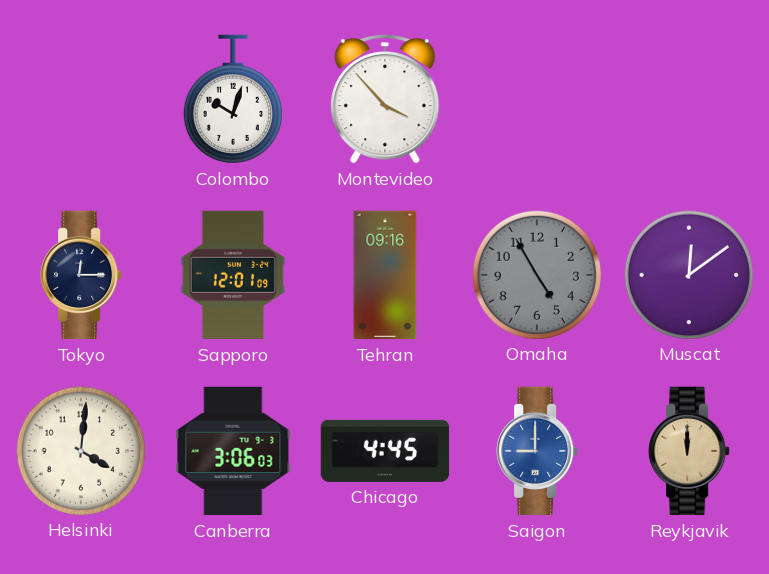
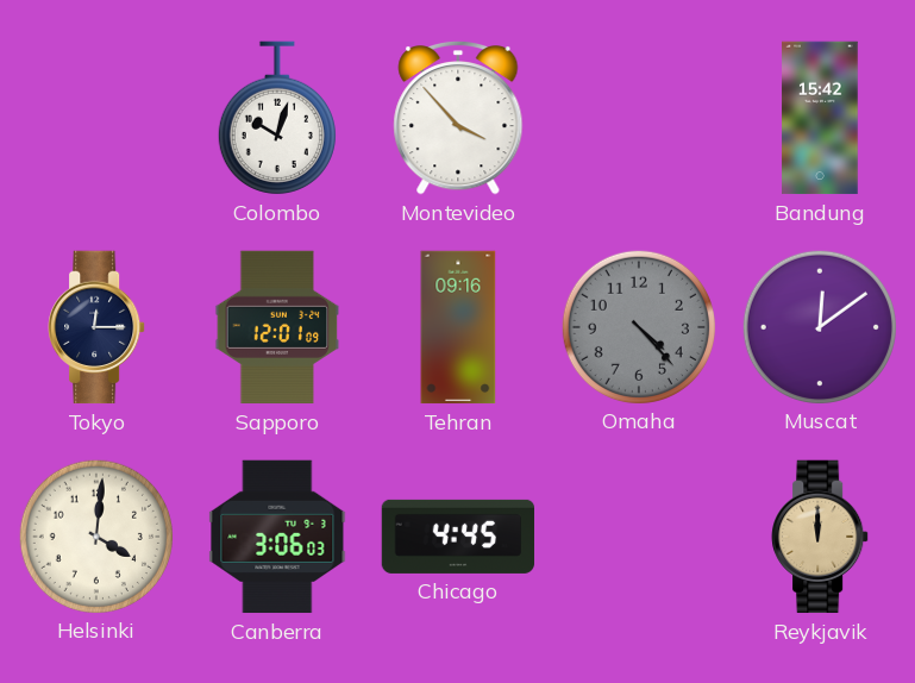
Bandung: none -> 15:42
Omaha: 4:55 -> 4:23
Saigon: 9:00 -> none
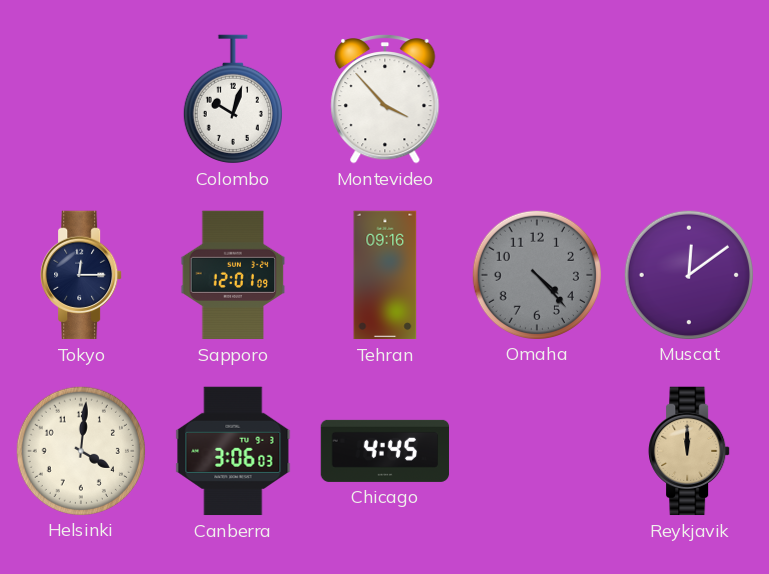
Bandung: 15:42 -> none
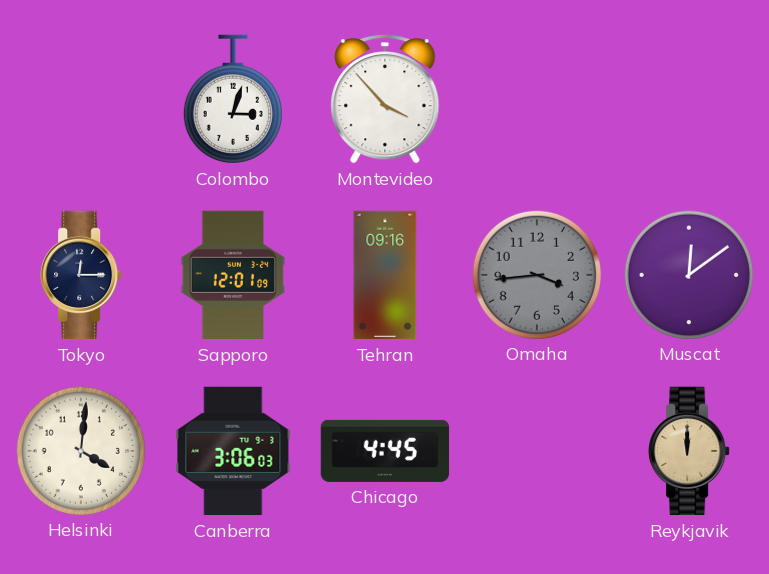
Colombo: 10:03 -> 3:03
Omaha: 4:23 -> 3:44
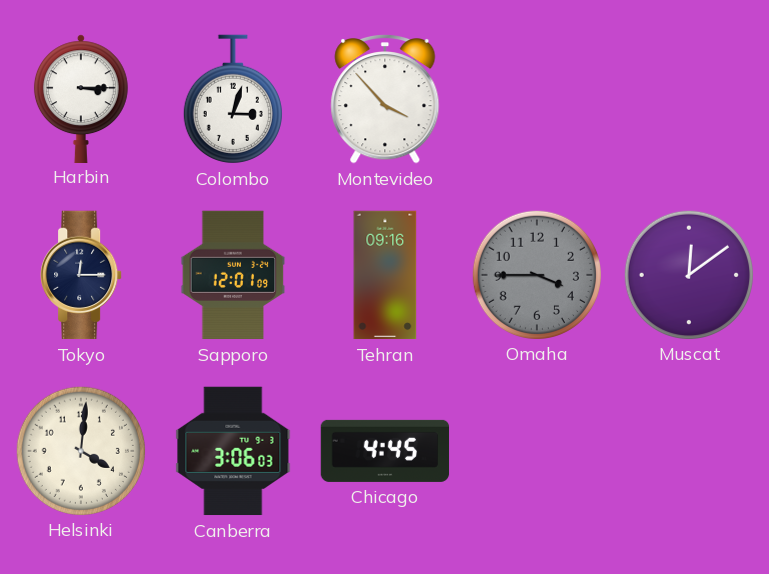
Harbin: none -> 3:15
Omaha: 3:44 -> 3:45
Reykjavik: 12:00 -> none
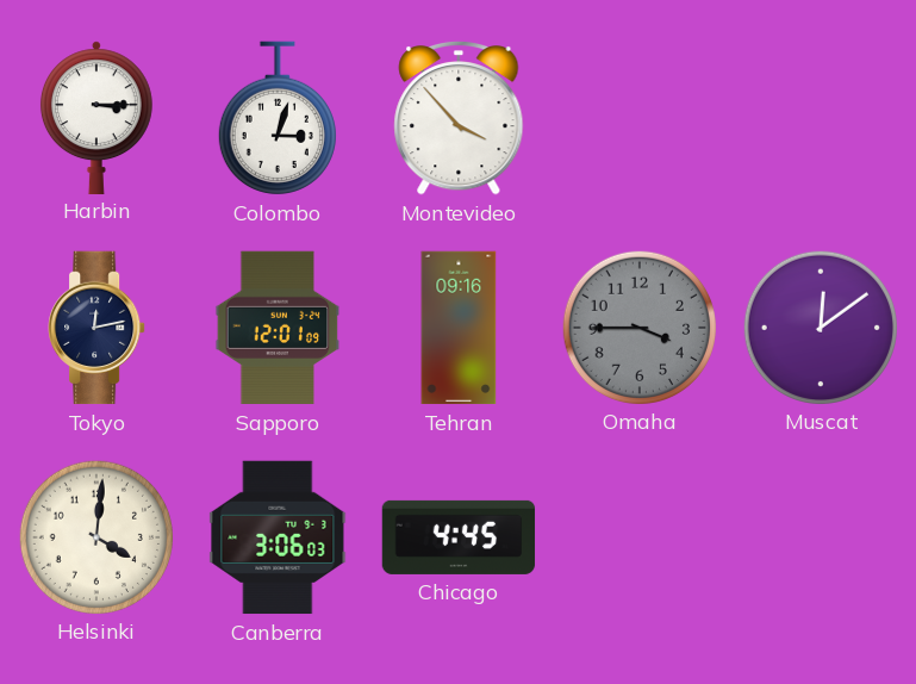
Tokyo: 12:15 -> 12:13
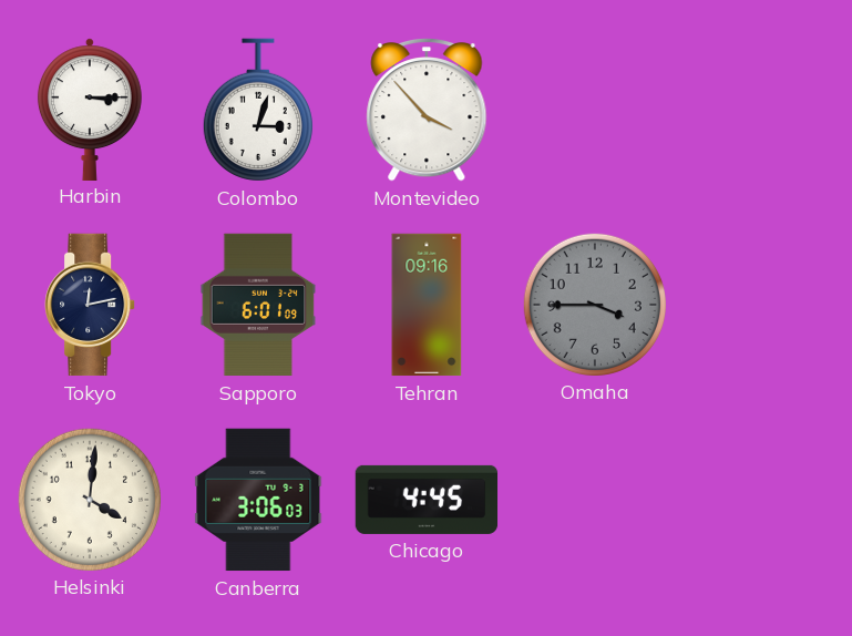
Sapporo: 12:01 -> 6:01
Muscat: 12:09 -> none
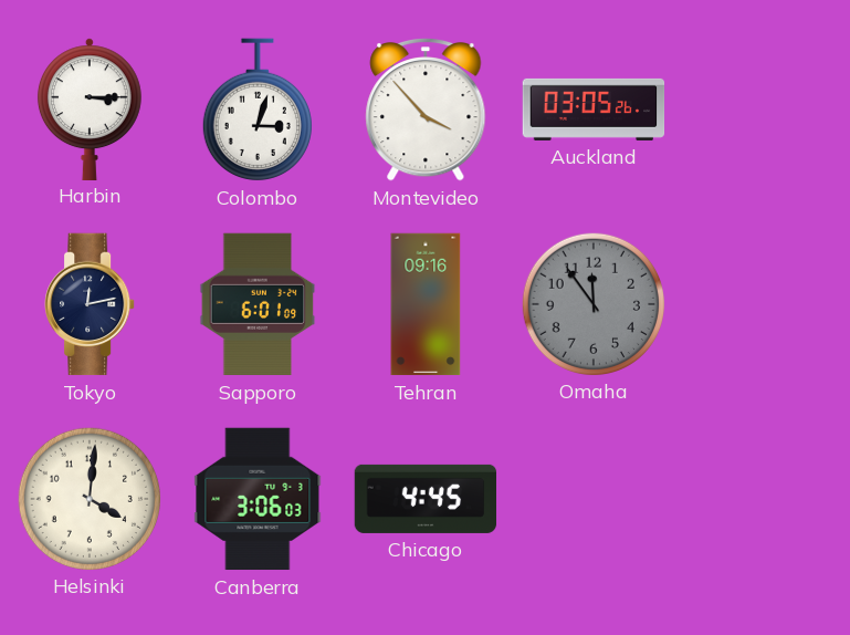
Auckland: none -> 03:05
Omaha: 3:45 -> 11:54
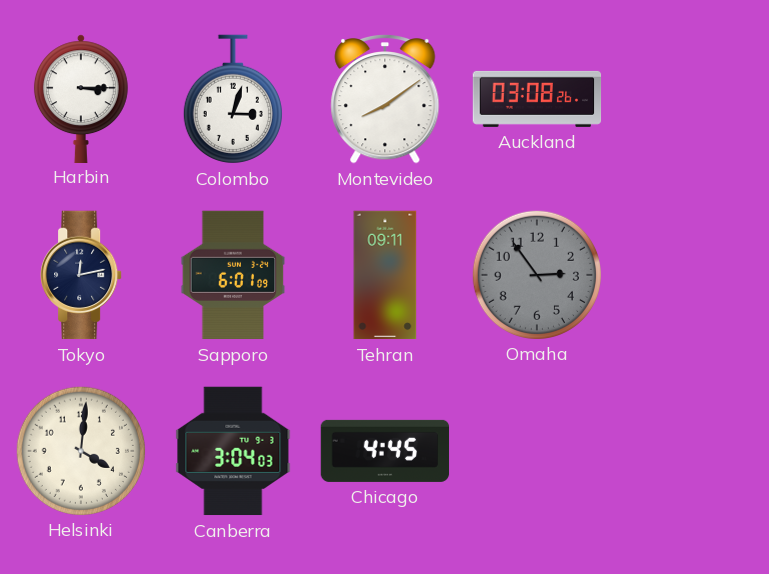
Montevideo: 3:53 -> 8:09
Auckland: 03:05 -> 03:08
Tehran: 09:16 -> 09:11
Omaha: 11:54 -> 2:54
Canberra: 3:06 -> 3:04
